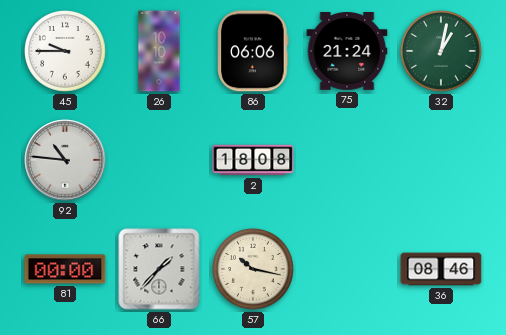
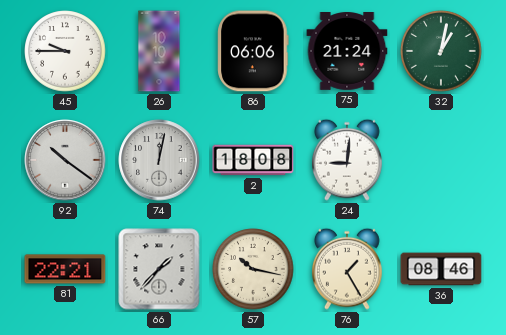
92: 10:46 -> 10:21
74: none -> 12:02
24: none -> 9:01
81: 00:00 -> 22:21
76: none -> 1:25
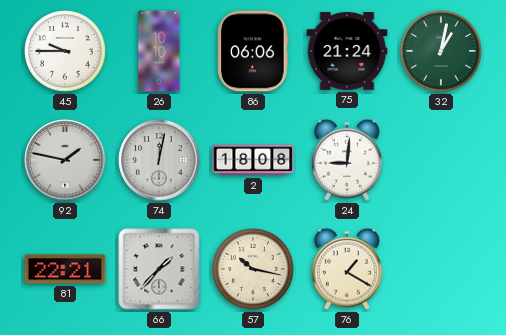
92: 10:21 -> 1:47
76: 1:25 -> 1:20
36: 08:46 -> none
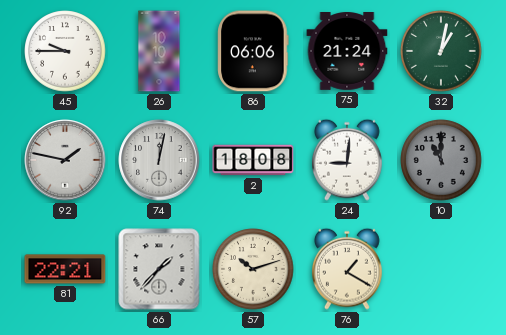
10: none -> 11:00
57: 10:17 -> 10:12
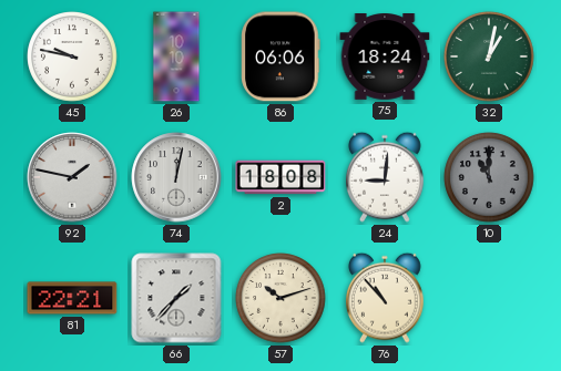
45: 9:45 -> 9:47
75: 21:24 -> 18:24
76: 1:20 -> 10:53
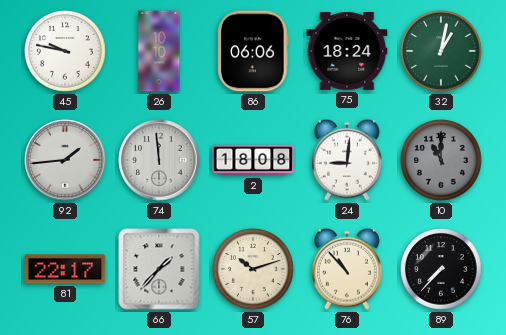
92: 1:47 -> 1:44
74: 12:02 -> 11:59
81: 22:21 -> 22:17
89: none -> 7:37
